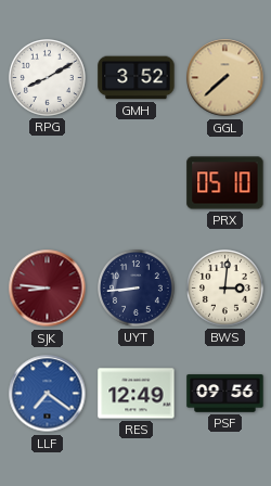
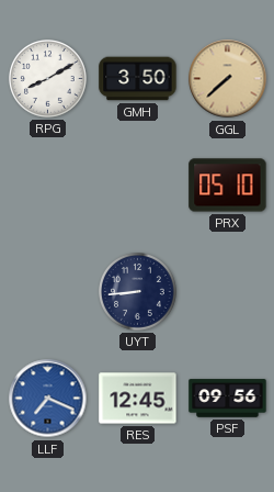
GMH: 3:52 -> 3:50
SJK: 8:46 -> none
BWS: 3:01 -> none
LLF: 7:21 -> 7:19
RES: 12:49 -> 12:45
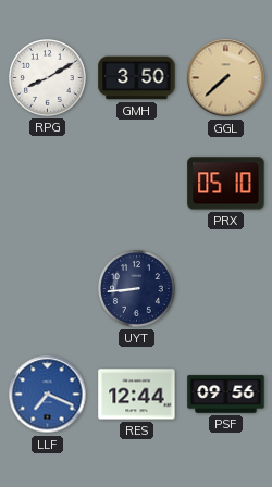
RES: 12:45 -> 12:44
